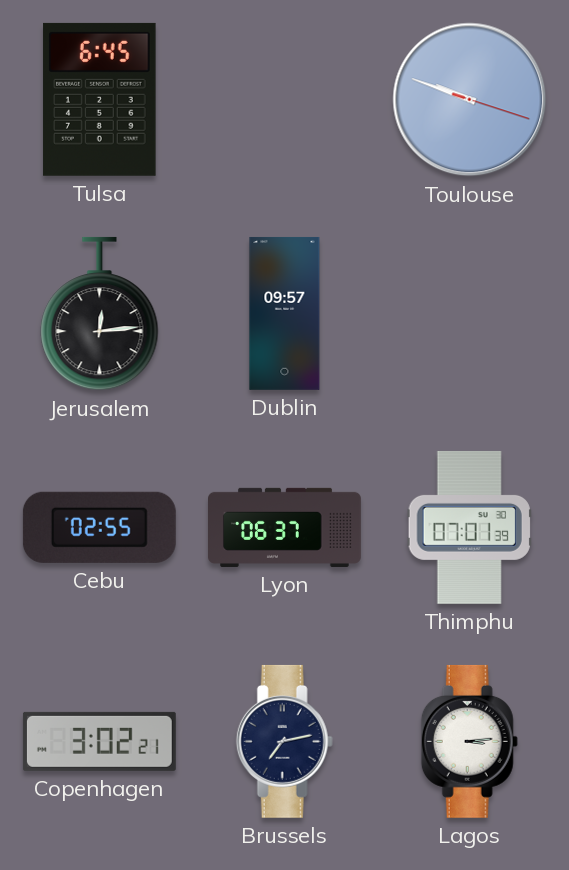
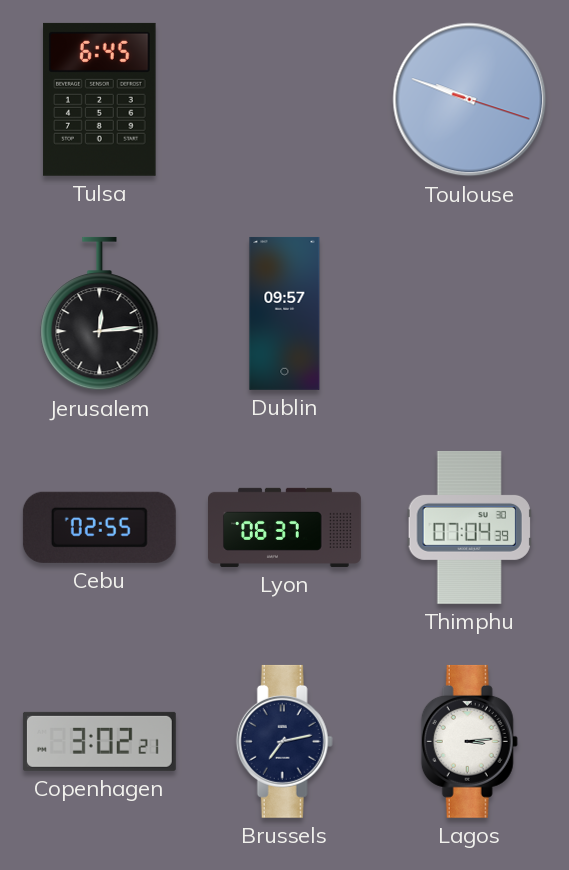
Thimphu: 07:01 -> 07:04
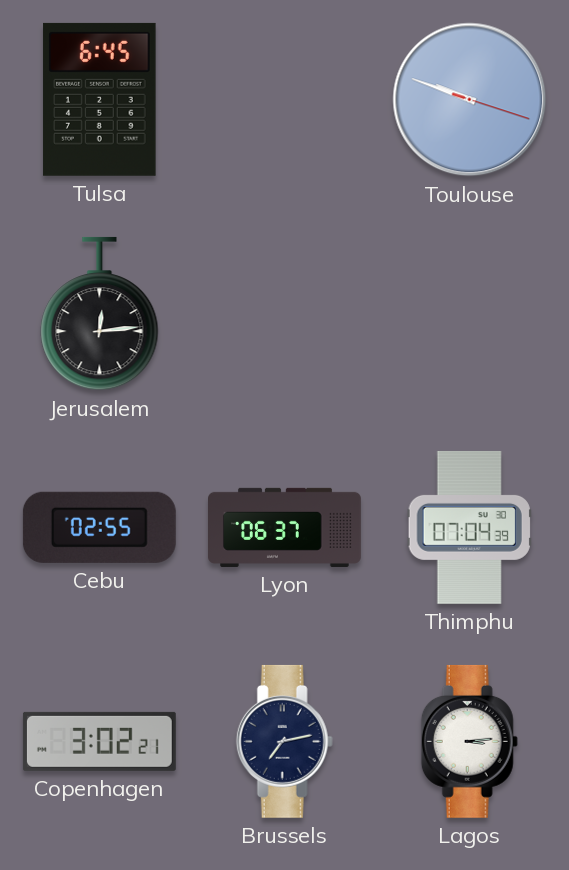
Dublin: 09:57 -> none
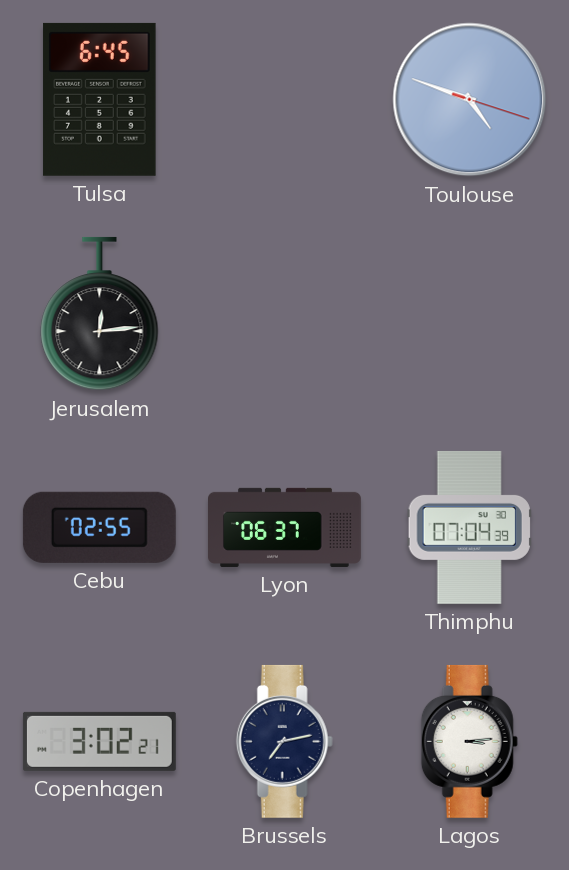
Toulouse: 9:48 -> 4:48
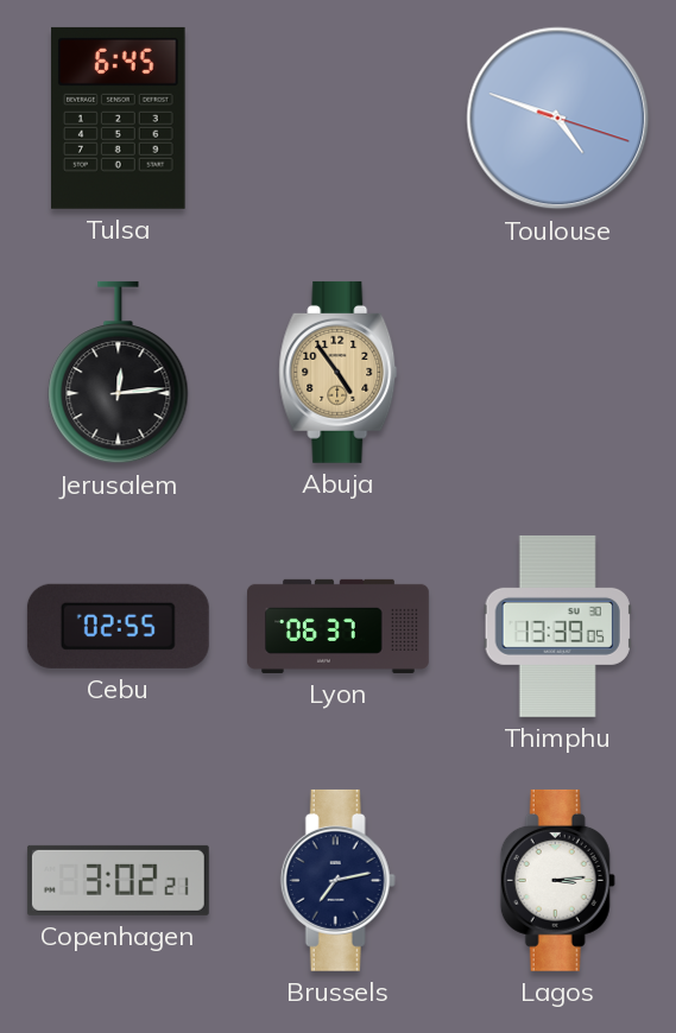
Abuja: none -> 4:54
Thimphu: 07:04 -> 13:39
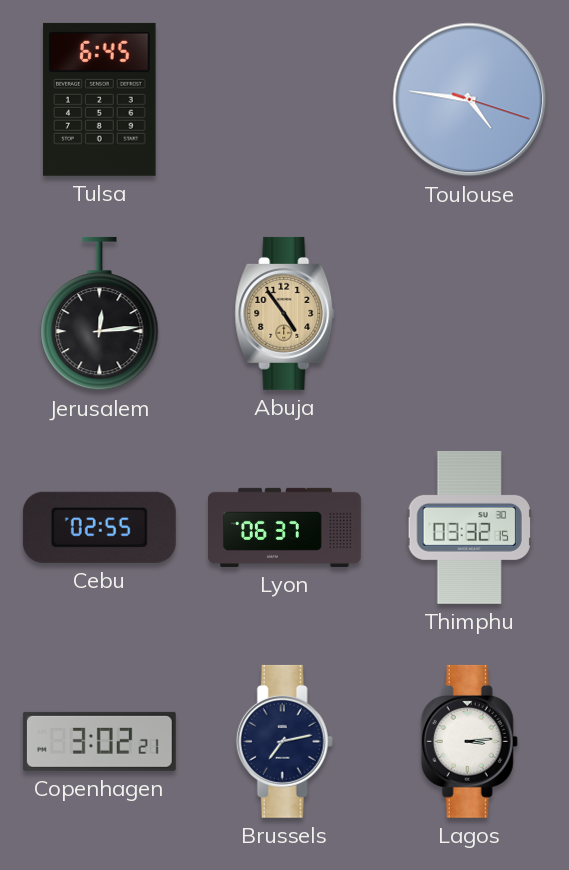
Toulouse: 4:48 -> 4:46
Thimphu: 13:39 -> 03:32
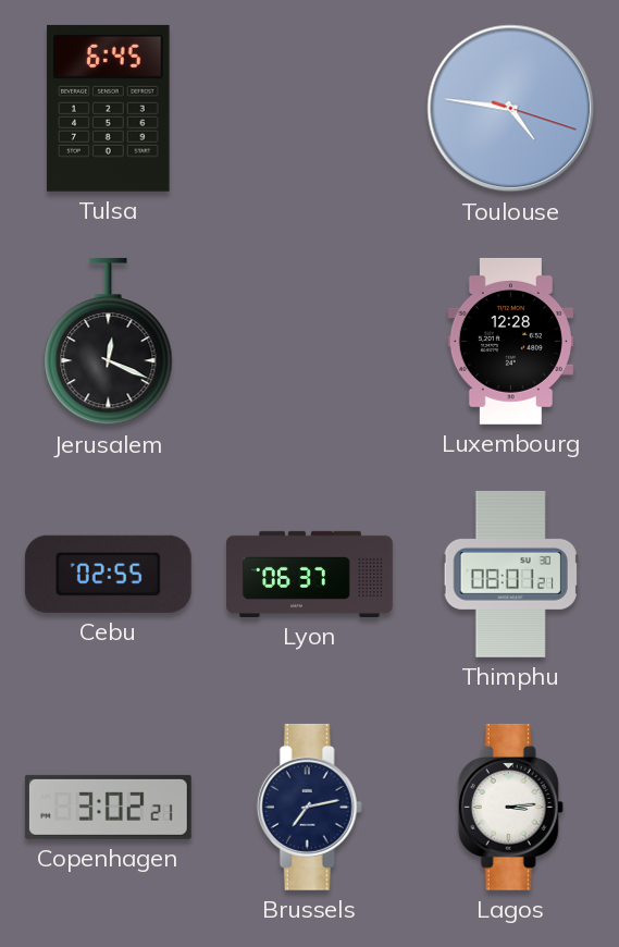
Jerusalem: 12:14 -> 12:19
Abuja: 4:54 -> none
Luxembourg: none -> 12:28
Thimphu: 03:32 -> 08:01
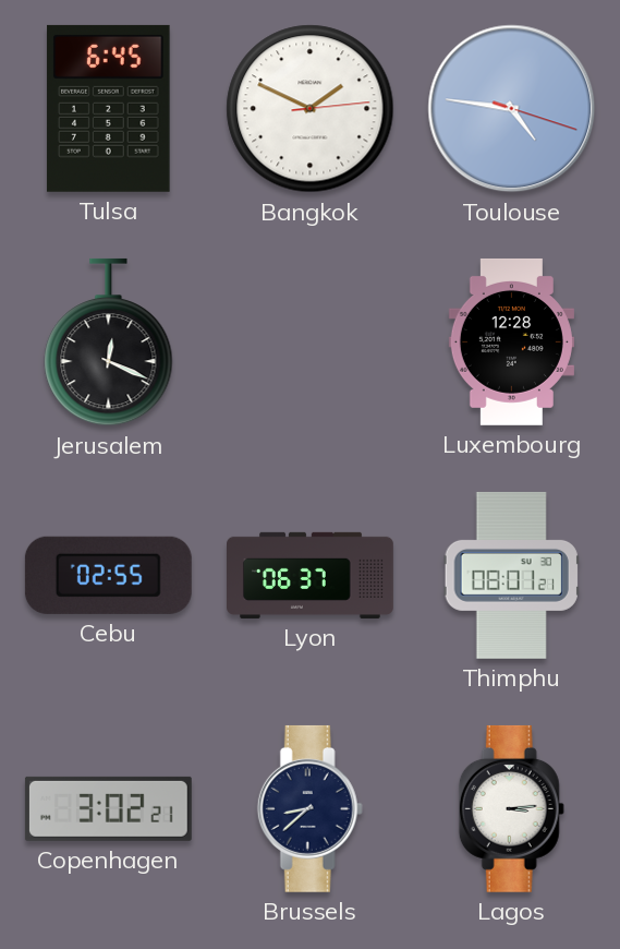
Bangkok: none -> 1:49
Brussels: 7:13 -> 8:38
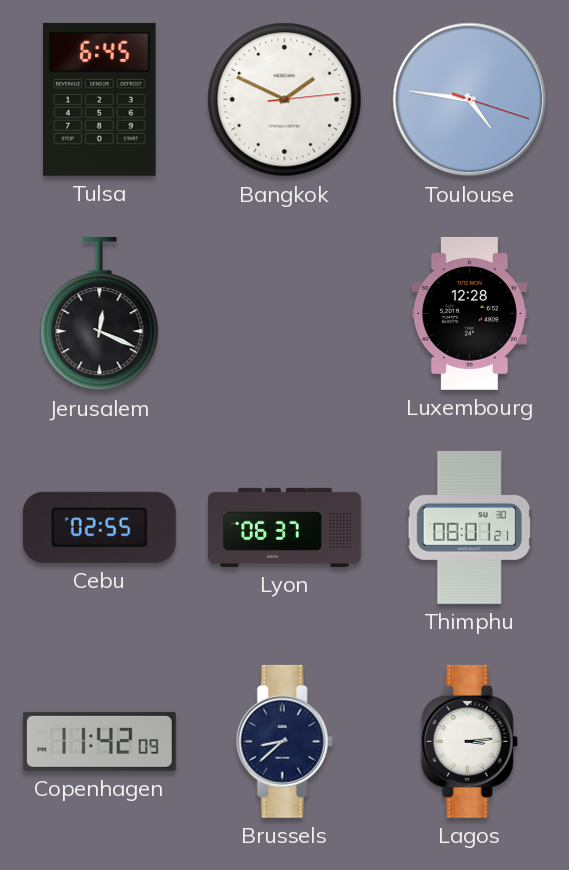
Copenhagen: 3:02 -> 11:42
